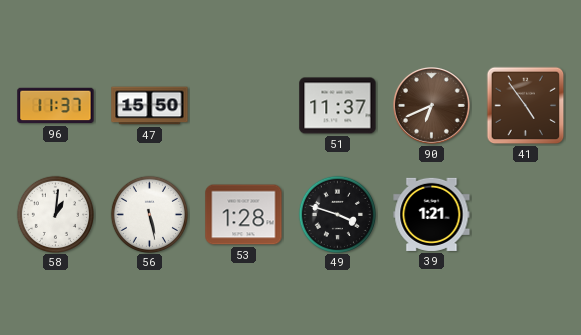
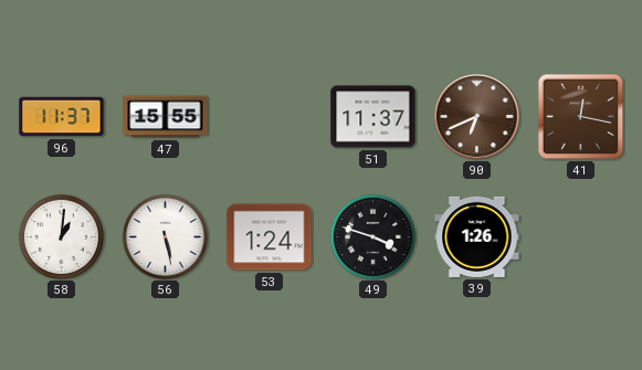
47: 15:50 -> 15:55
41: 4:54 -> 12:17
53: 1:28 -> 1:24
39: 1:21 -> 1:26
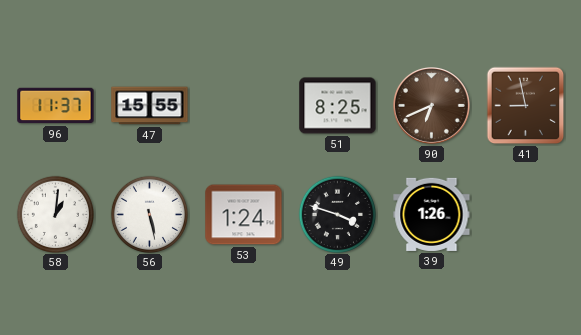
51: 11:37 -> 8:25
41: 12:17 -> 8:58
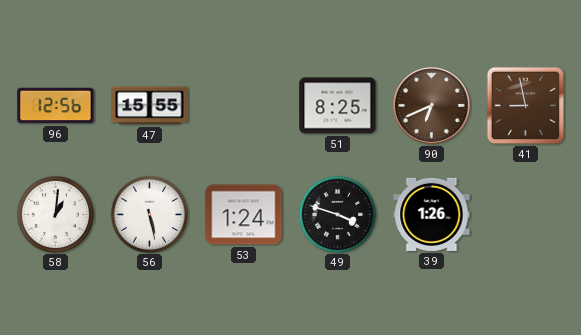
96: 11:37 -> 12:56
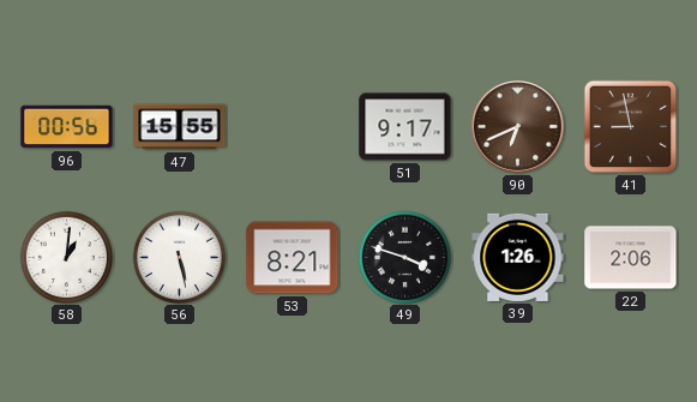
96: 12:56 -> 00:56
51: 8:25 -> 9:17
53: 1:24 -> 8:21
22: none -> 2:06
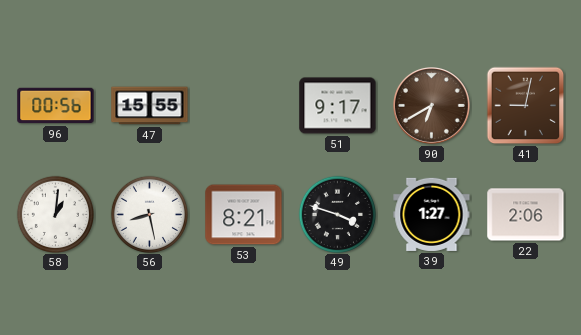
90: 6:41 -> 6:40
41: 8:58 -> 9:02
56: 5:28 -> 8:28
39: 1:26 -> 1:27
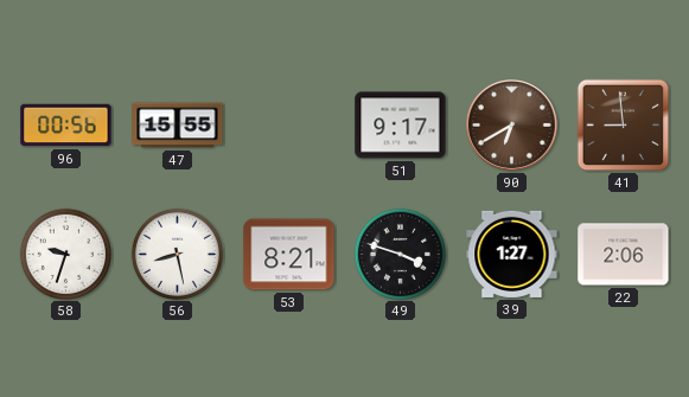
41: 9:02 -> 8:59
58: 1:01 -> 9:33
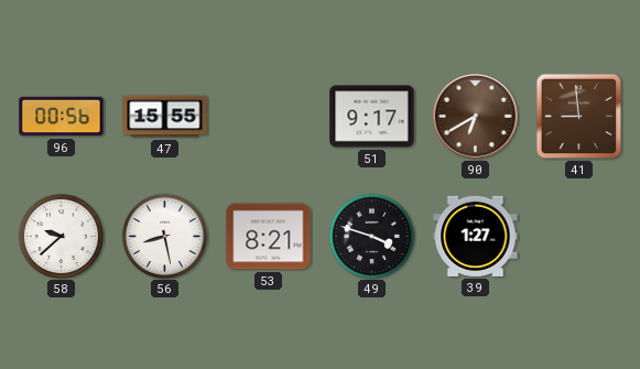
58: 9:33 -> 9:38
22: 2:06 -> none
